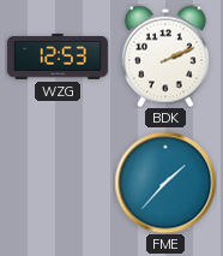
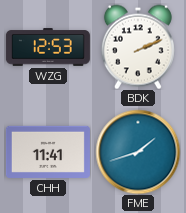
CHH: none -> 11:41
FME: 1:37 -> 1:42
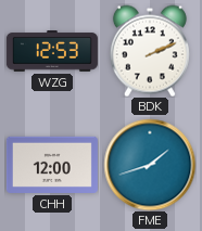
CHH: 11:41 -> 12:00
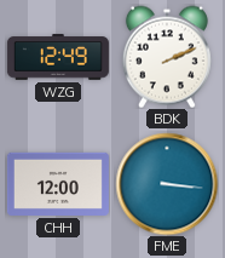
WZG: 12:53 -> 12:49
FME: 1:42 -> 3:16
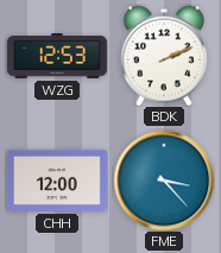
WZG: 12:49 -> 12:53
FME: 3:16 -> 3:23
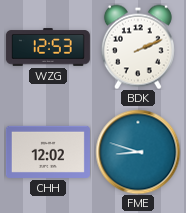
CHH: 12:00 -> 12:02
FME: 3:23 -> 8:48
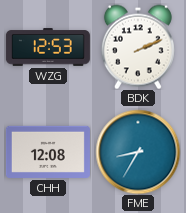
CHH: 12:02 -> 12:08
FME: 8:48 -> 8:35
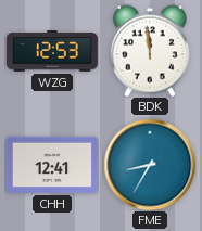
BDK: 2:11 -> 11:59
CHH: 12:08 -> 12:41
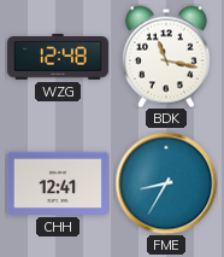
WZG: 12:53 -> 12:48
BDK: 11:59 -> 11:17
